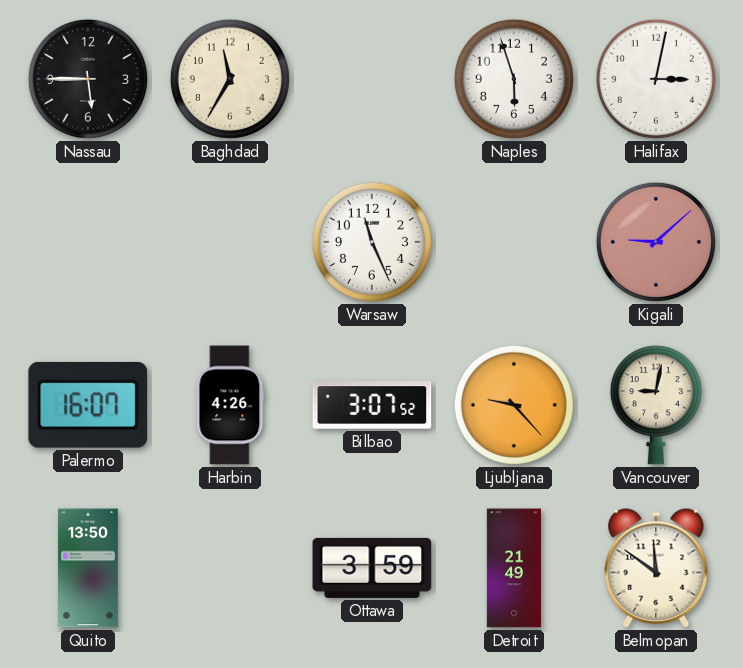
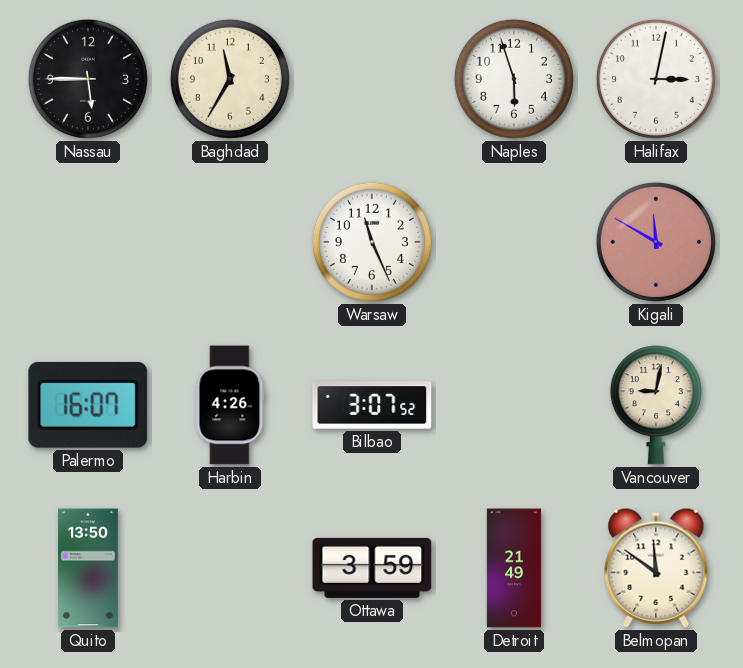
Kigali: 9:08 -> 11:50
Ljubljana: 9:23 -> none
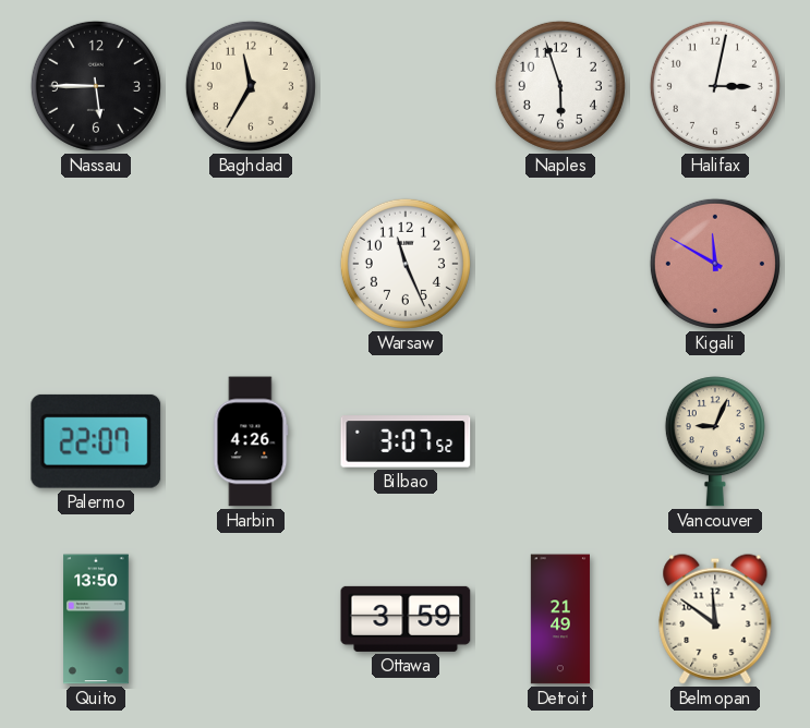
Palermo: 16:07 -> 22:07
Vancouver: 9:02 -> 9:04
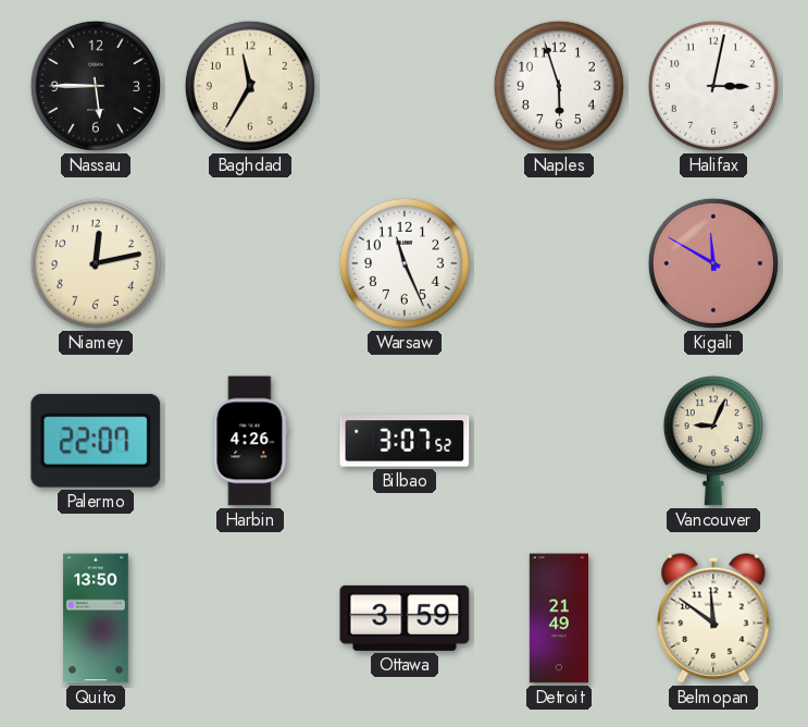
Niamey: none -> 12:13
